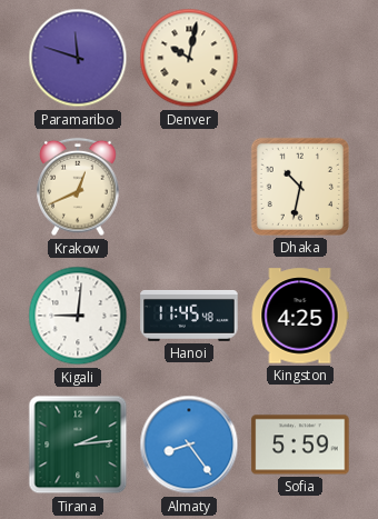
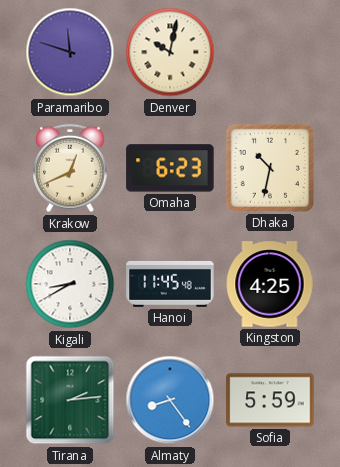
Omaha: none -> 6:23
Kigali: 9:01 -> 8:40
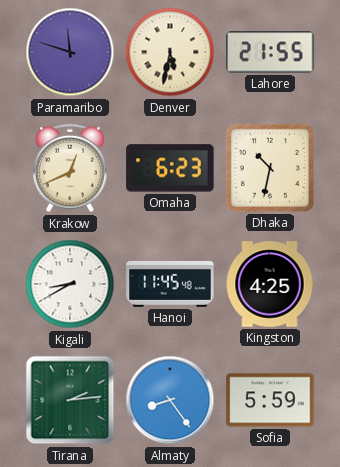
Denver: 10:02 -> 5:32
Lahore: none -> 21:55
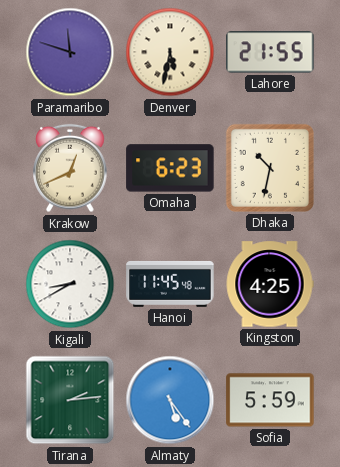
Almaty: 8:24 -> 5:24
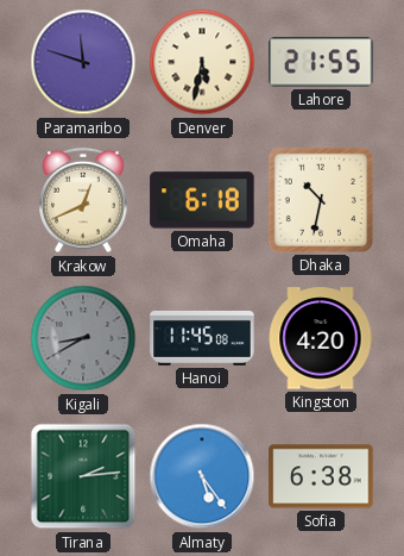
Omaha: 6:23 -> 6:18
Kigali dial: white -> grey
Hanoi: 11:45:48 -> 11:45:08
Kingston: 4:25 -> 4:20
Sofia: 5:59 -> 6:38
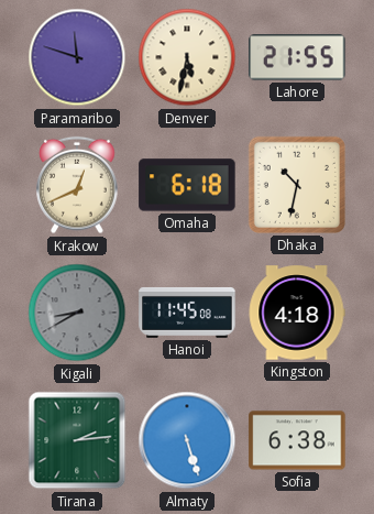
Kingston: 4:20 -> 4:18
Almaty: 5:24 -> 5:27
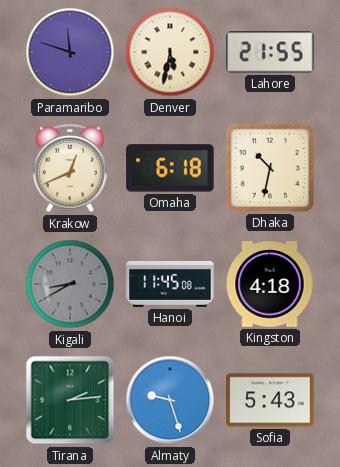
Almaty: 5:27 -> 9:27
Sofia: 6:38 -> 5:43
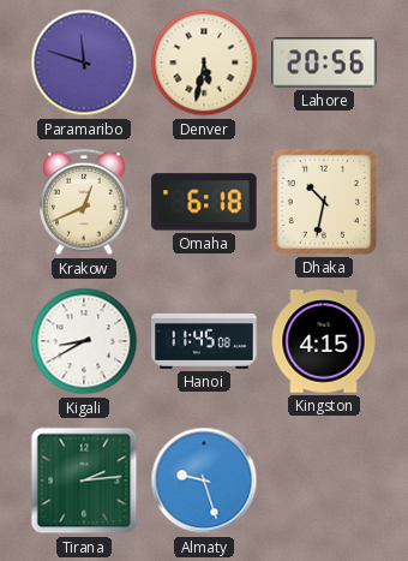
Lahore: 21:55 -> 20:56
Kigali dial: grey -> white
Kingston: 4:18 -> 4:15
Sofia: 5:43 -> none
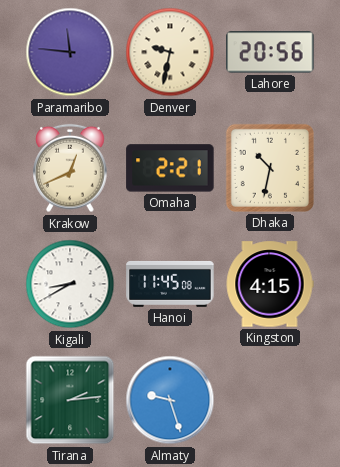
Paramaribo: 11:48 -> 11:46
Denver: 5:32 -> 9:32
Omaha: 6:18 -> 2:21
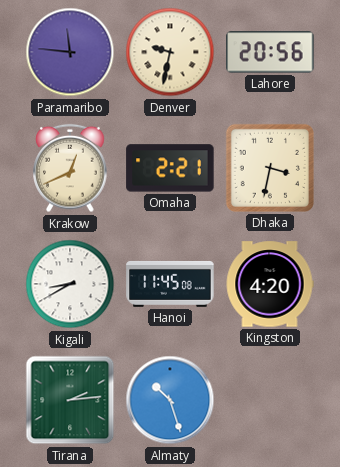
Dhaka: 10:32 -> 3:32
Kingston: 4:15 -> 4:20
Almaty: 9:27 -> 10:27
